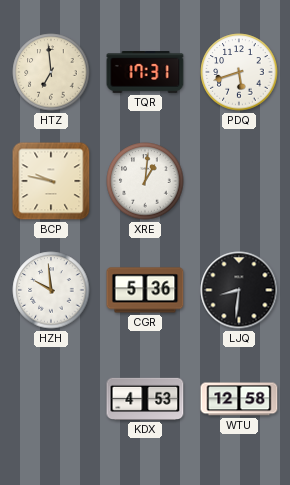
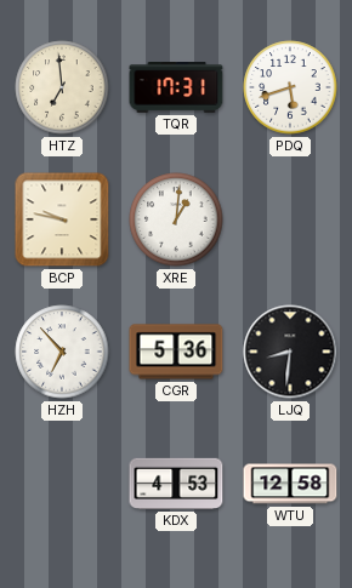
HZH: 9:59 -> 6:53
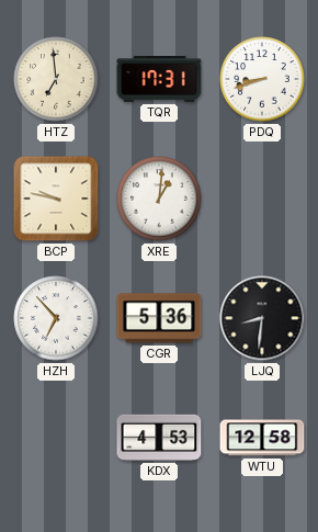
PDQ: 5:42 -> 8:42
